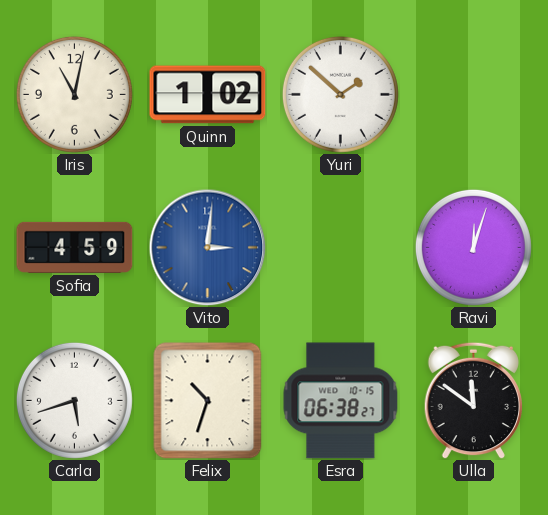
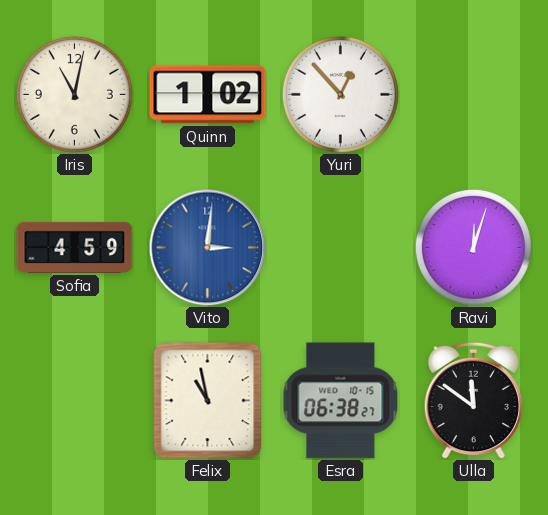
Yuri: 1:52 -> 12:53
Carla: 5:42 -> none
Felix: 10:33 -> 10:58
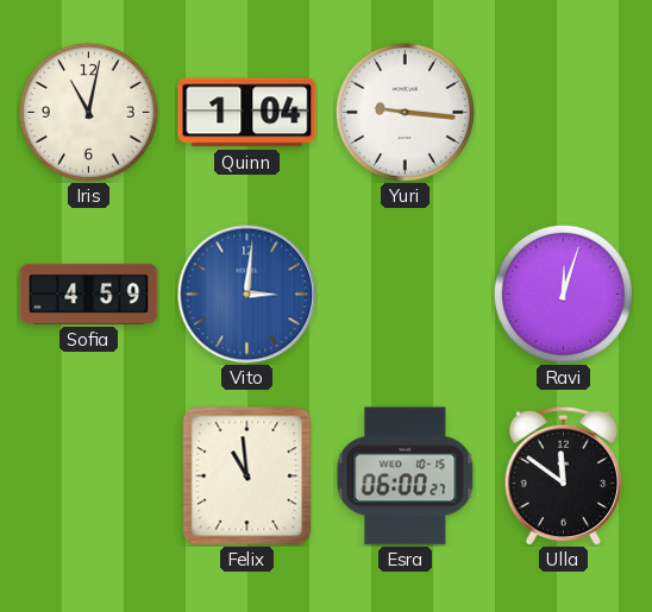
Quinn: 1:02 -> 1:04
Yuri: 12:53 -> 9:16
Felix: 10:58 -> 10:59
Esra: 06:38 -> 06:00
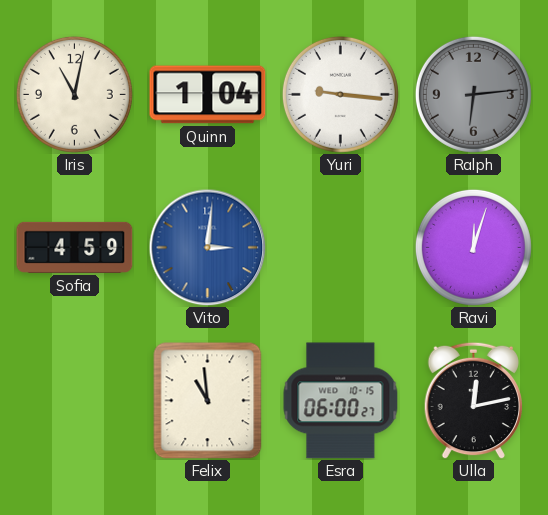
Ralph: none -> 6:14
Ulla: 11:51 -> 12:13
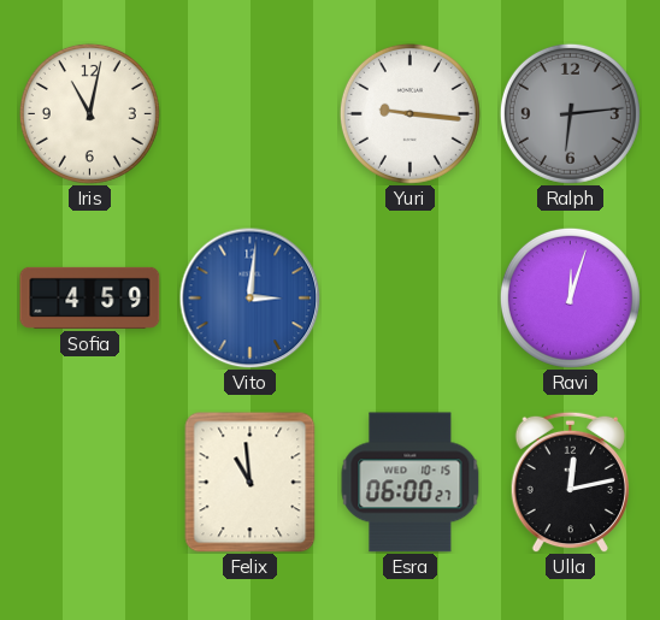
Quinn: 1:04 -> none
